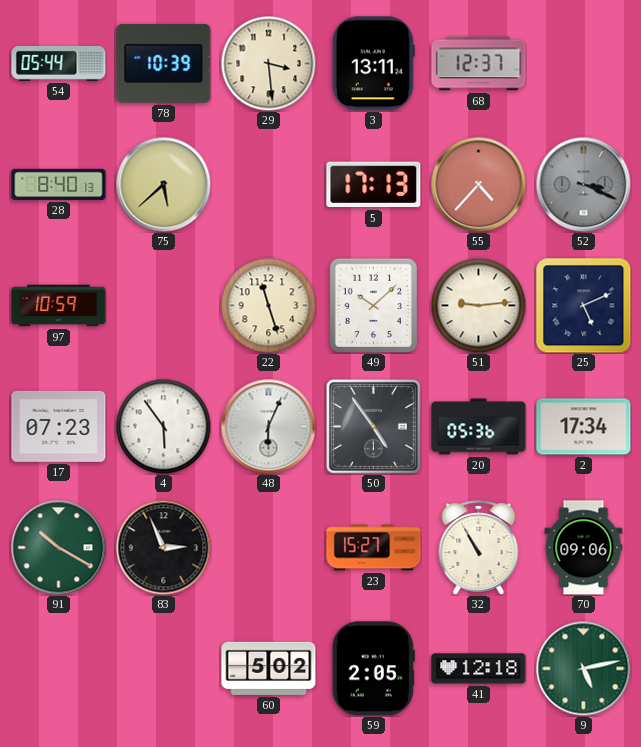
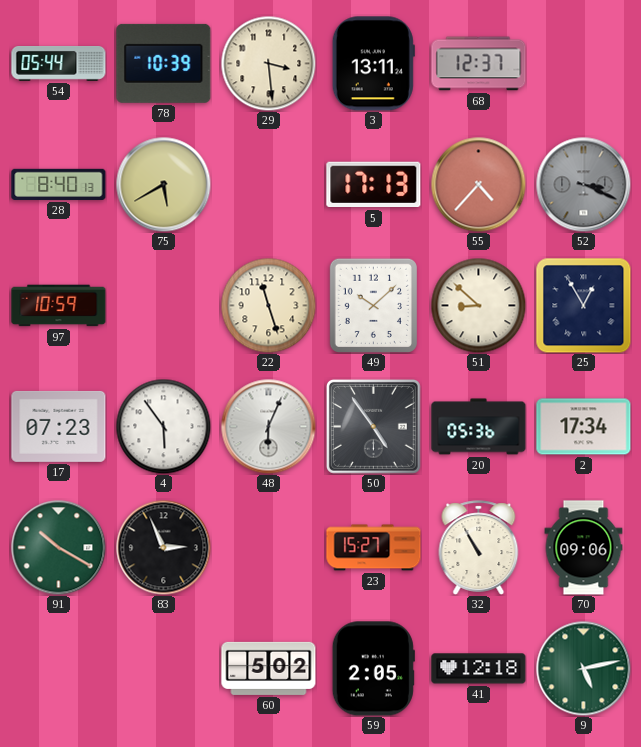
75: 5:38 -> 5:40
51: 9:14 -> 8:52
25: 5:11 -> 12:55
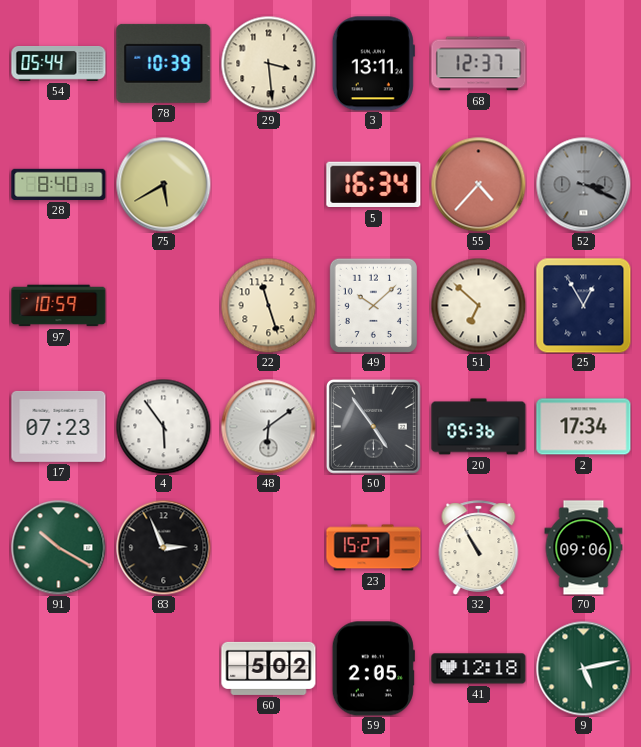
5: 17:13 -> 16:34
51: 8:52 -> 6:52
48: 6:04 -> 6:09
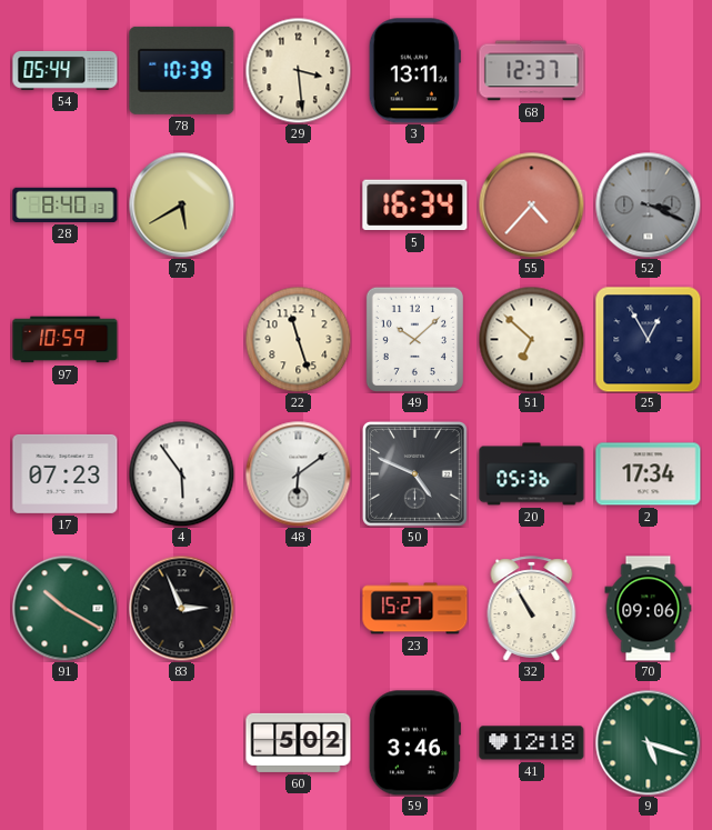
50: 4:54 -> 4:49
59: 2:05 -> 3:46
9: 5:13 -> 5:18
